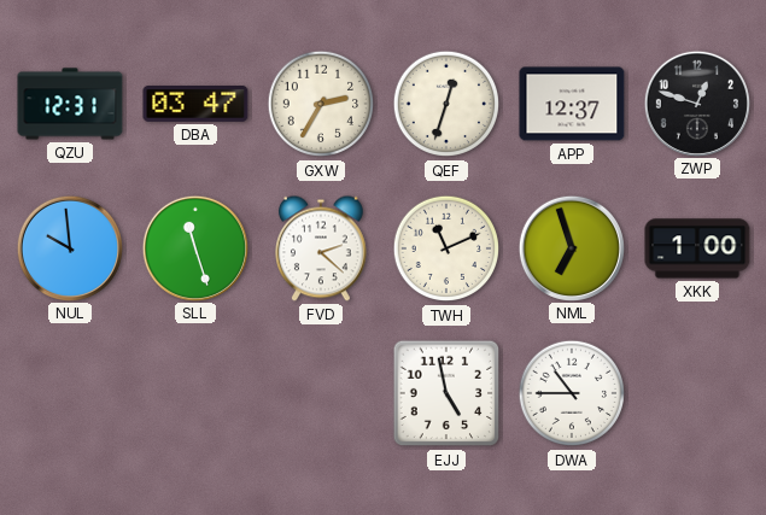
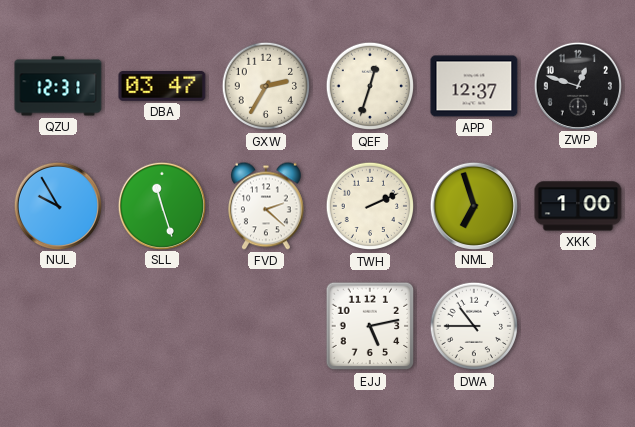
NUL: 9:59 -> 9:55
TWH: 11:11 -> 2:11
EJJ: 4:58 -> 5:13
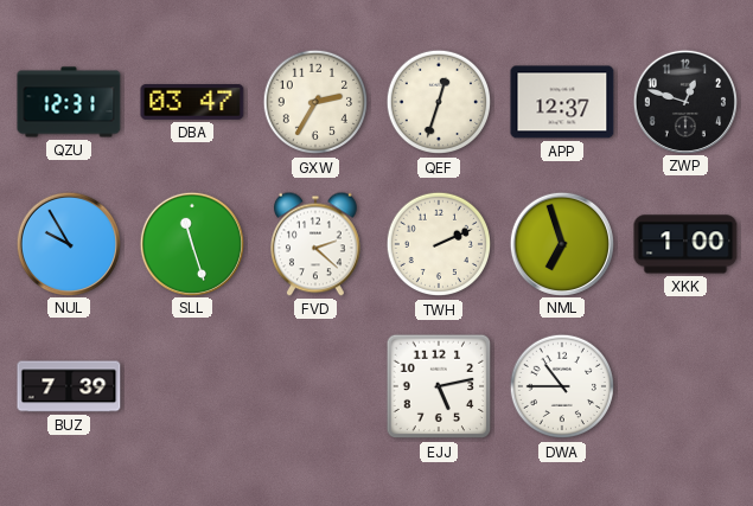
BUZ: none -> 7:39
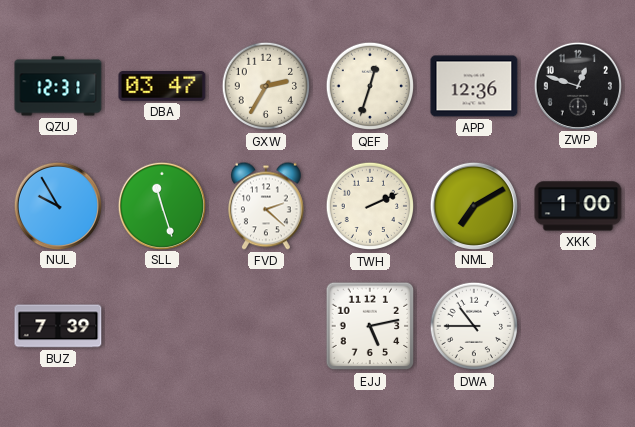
APP: 12:37 -> 12:36
NML: 6:57 -> 7:10
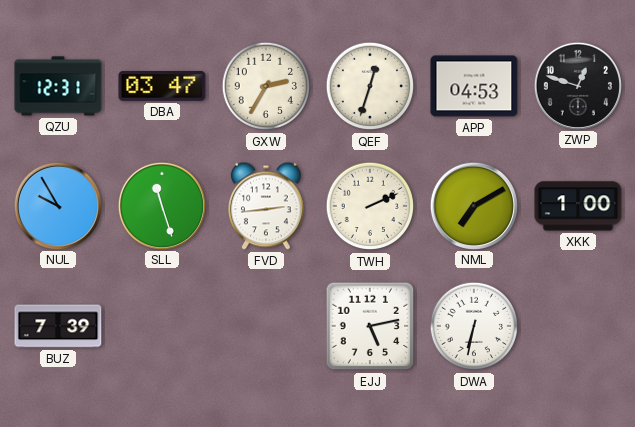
APP: 12:36 -> 04:53
FVD: 2:22 -> 2:44
DWA: 10:45 -> 6:32
